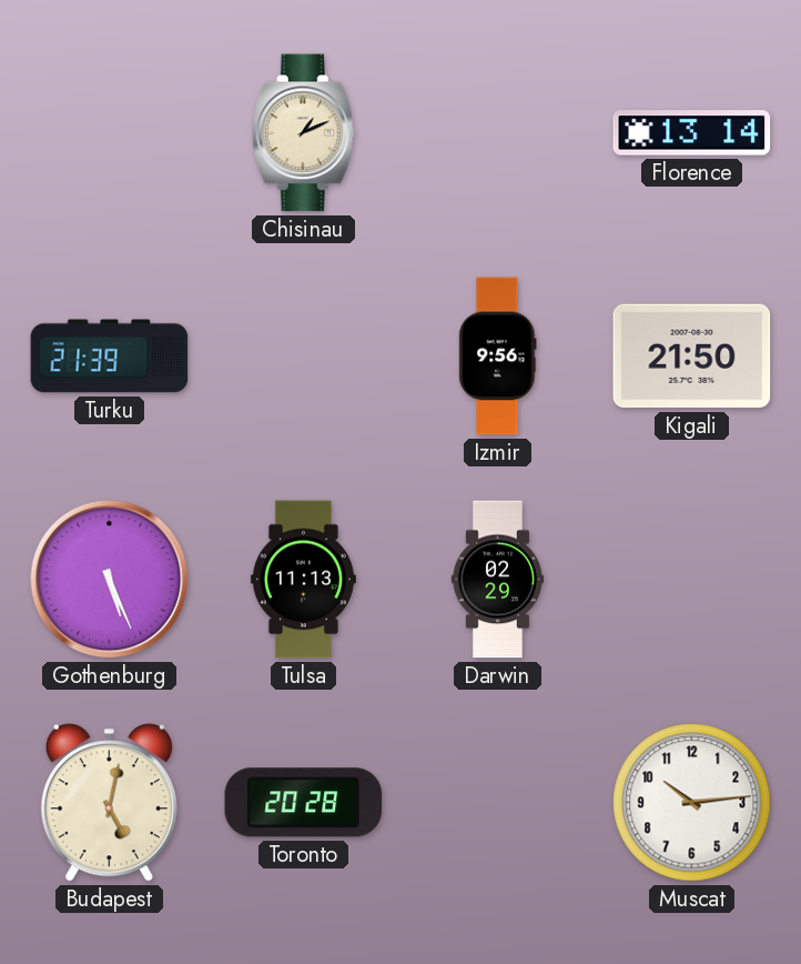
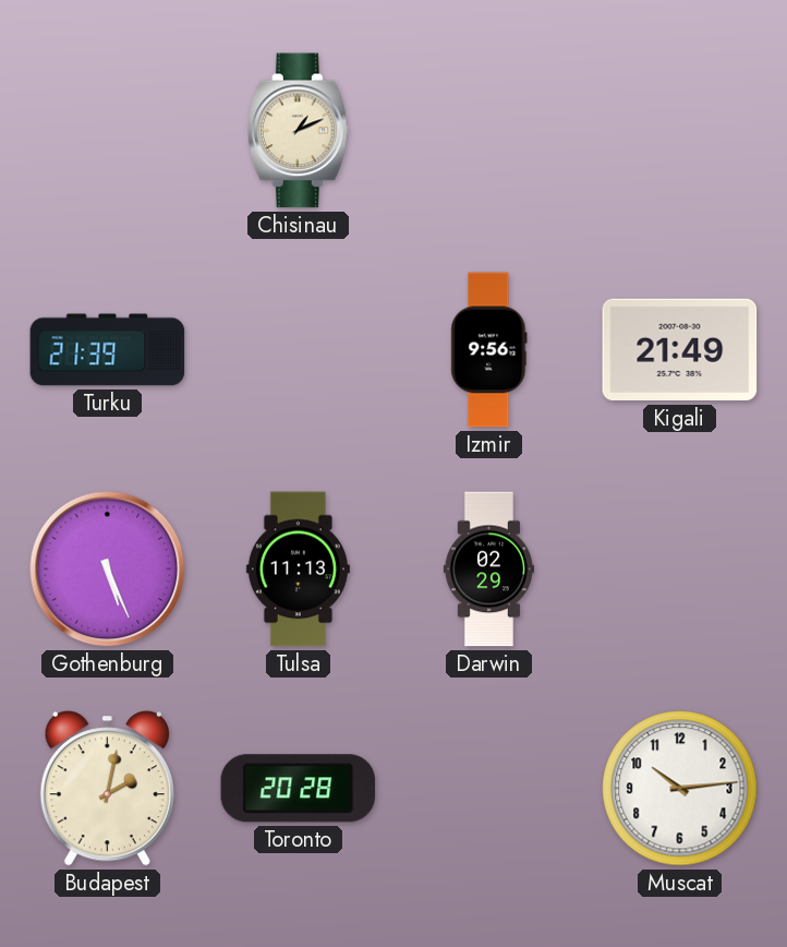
Florence: 13:14 -> none
Kigali: 21:50 -> 21:49
Budapest: 5:02 -> 2:02
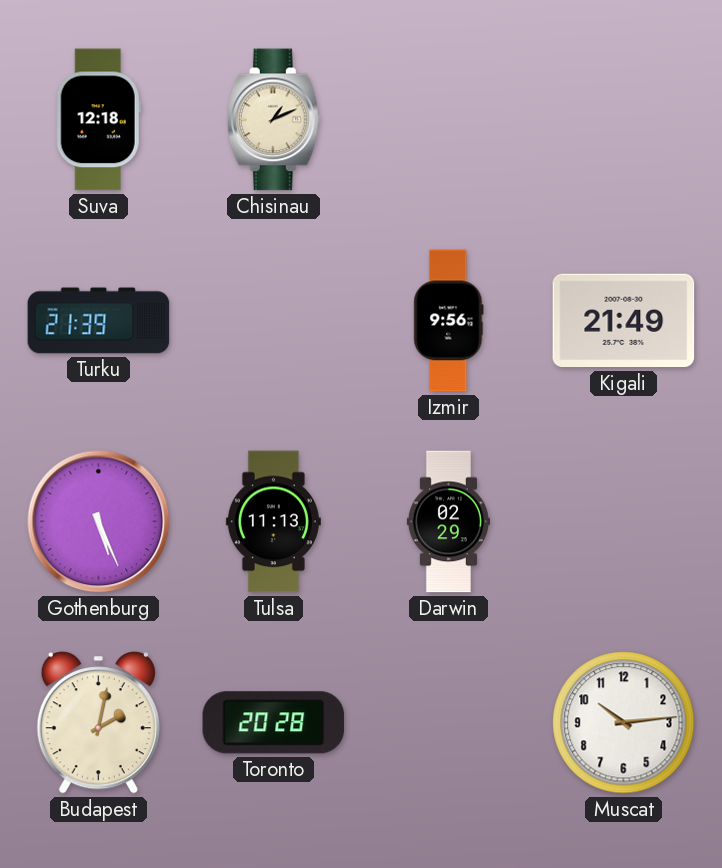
Suva: none -> 12:18
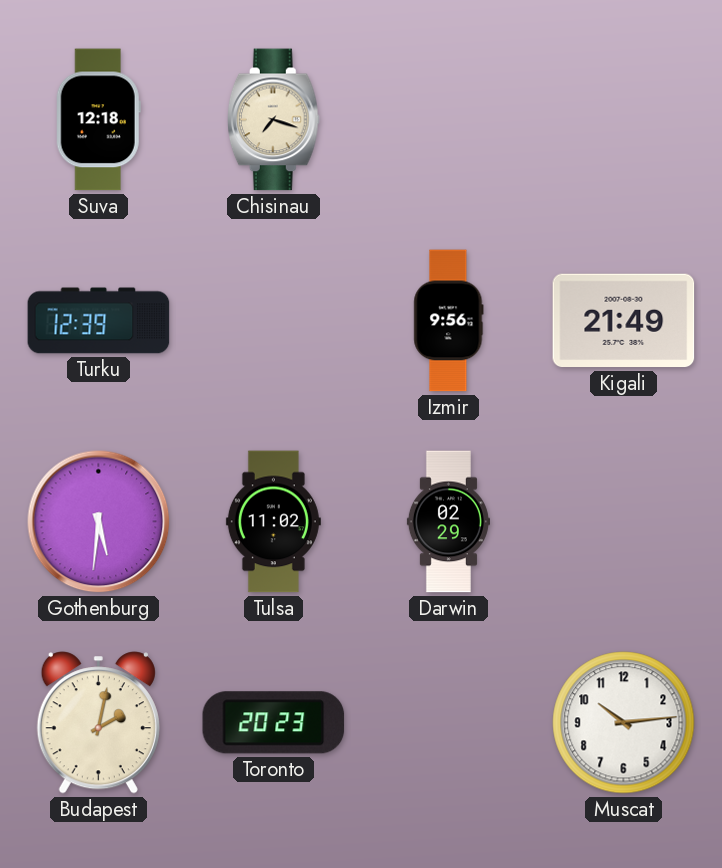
Chisinau: 1:11 -> 7:18
Turku: 21:39 -> 12:39
Gothenburg: 5:26 -> 5:31
Tulsa: 11:13 -> 11:02
Toronto: 20:28 -> 20:23
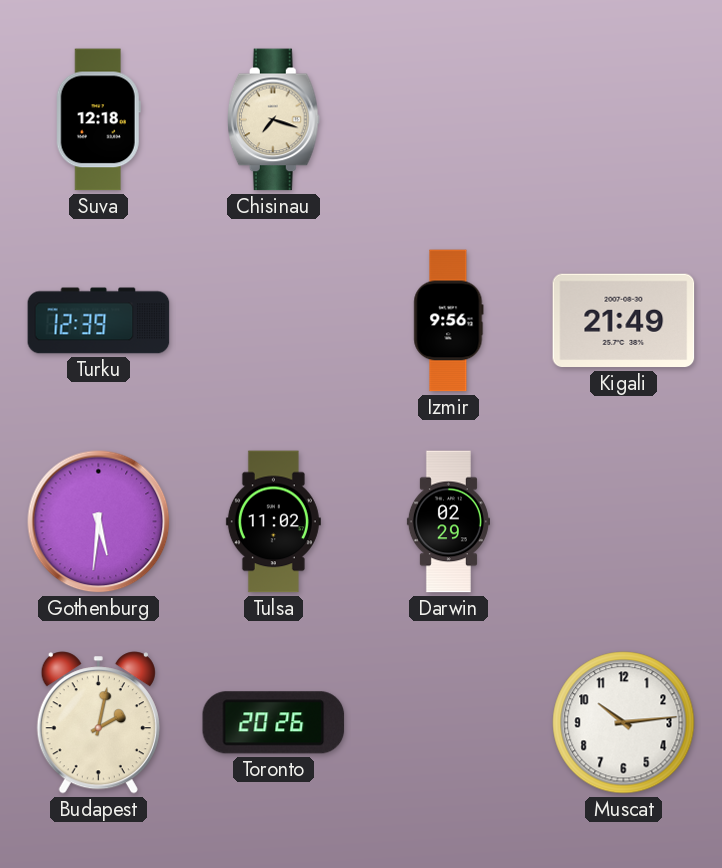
Toronto: 20:23 -> 20:26
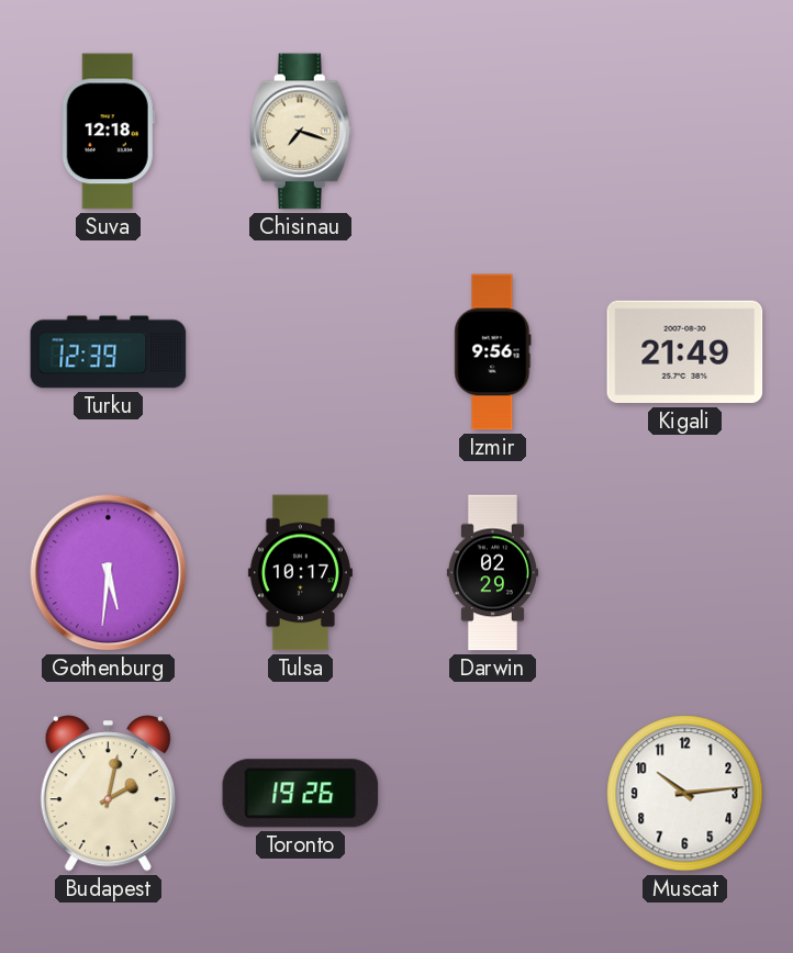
Tulsa: 11:02 -> 10:17
Toronto: 20:26 -> 19:26
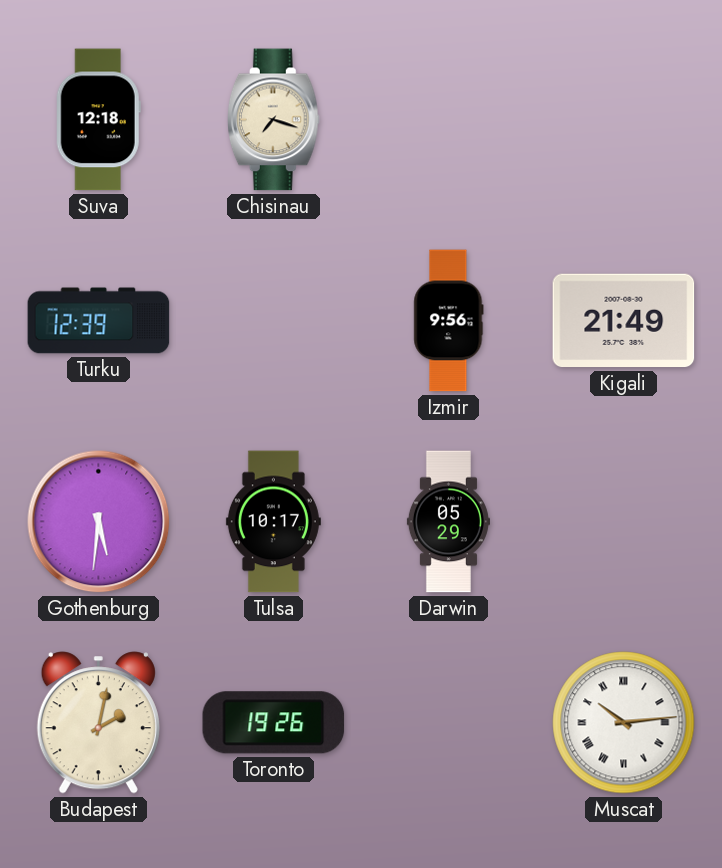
Darwin: 02:29 -> 05:29
Muscat numerals: Arabic -> Roman
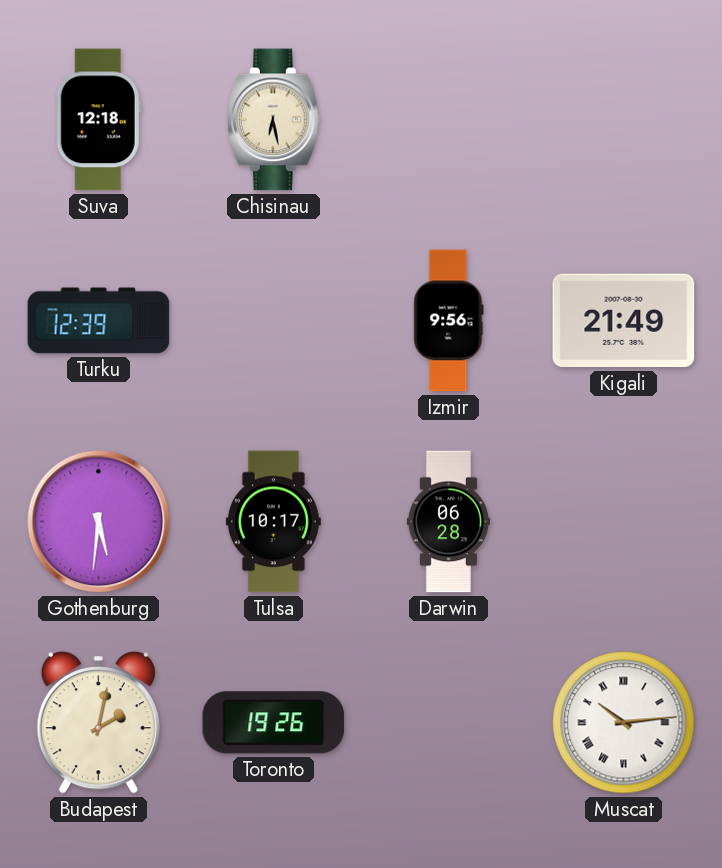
Chisinau: 7:18 -> 6:28
Darwin: 05:29 -> 06:28
